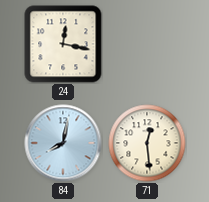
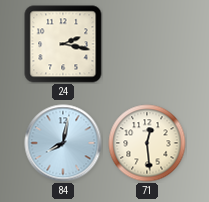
24: 12:17 -> 2:17
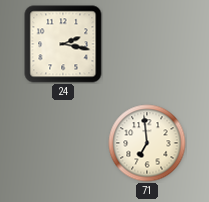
84: 8:02 -> none
71: 12:29 -> 6:59
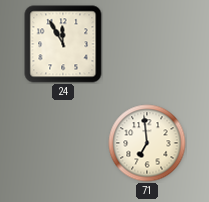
24: 2:17 -> 11:55
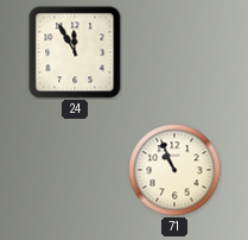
71: 6:59 -> 10:56
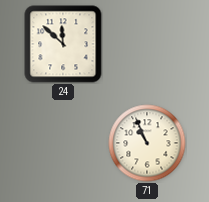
24: 11:55 -> 11:52
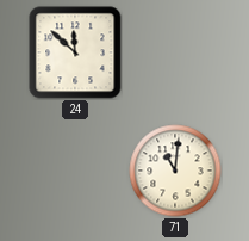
71: 10:56 -> 11:01
